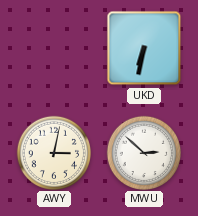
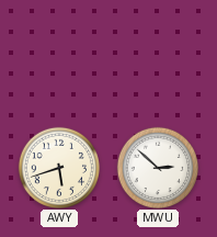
UKD: 6:32 -> none
AWY: 3:02 -> 5:42
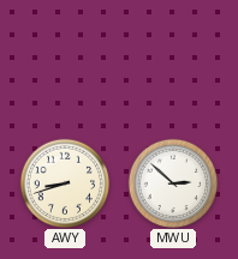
AWY: 5:42 -> 8:42
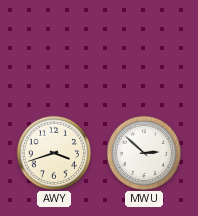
AWY: 8:42 -> 3:42
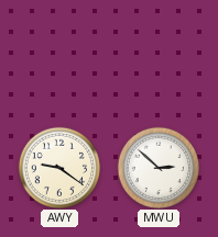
AWY: 3:42 -> 9:21
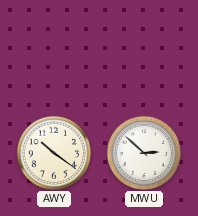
AWY: 9:21 -> 10:21
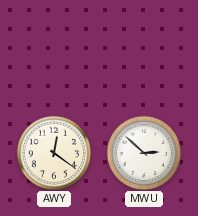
AWY: 10:21 -> 12:21
